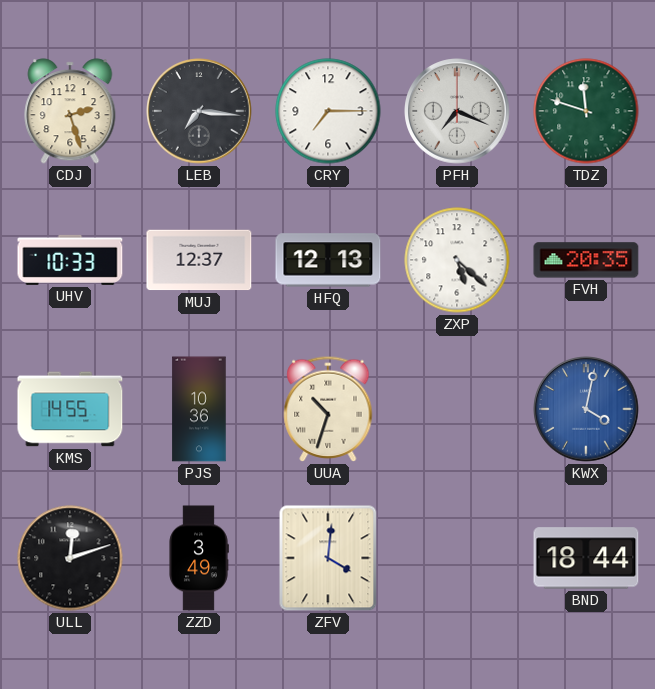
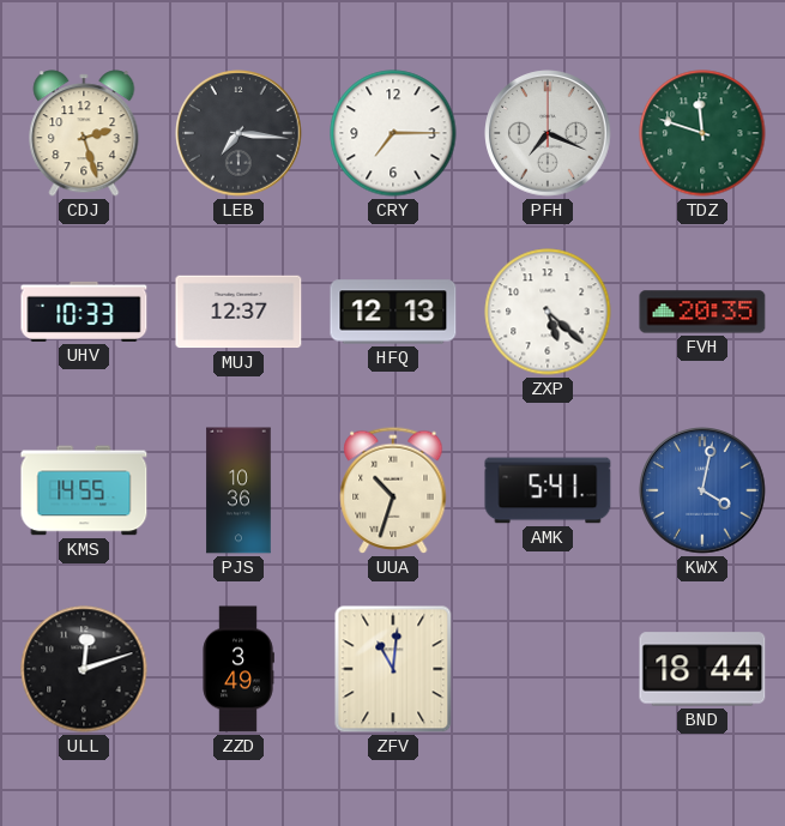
AMK: none -> 5:41
ZFV: 4:01 -> 11:01
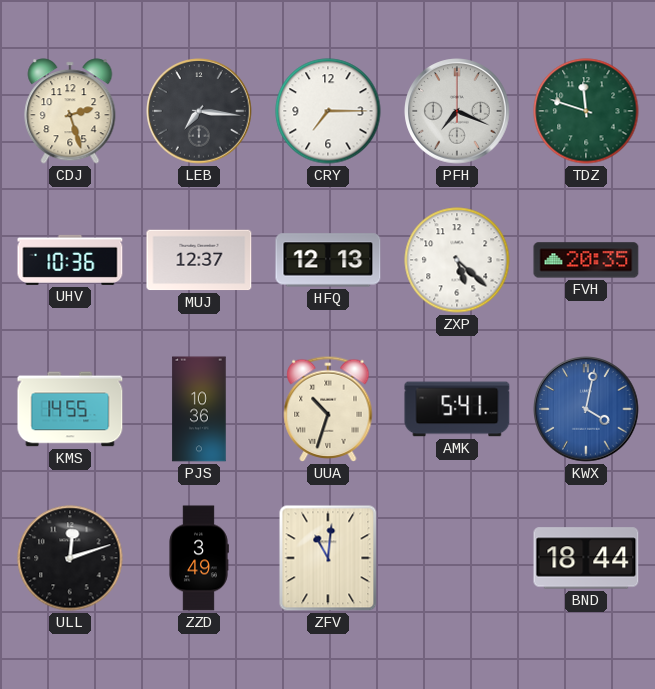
UHV: 10:33 -> 10:36
